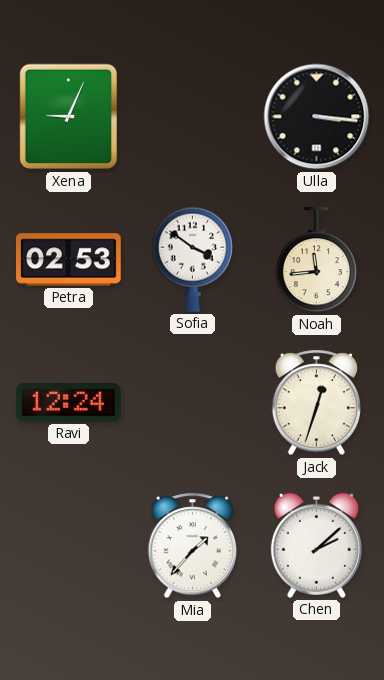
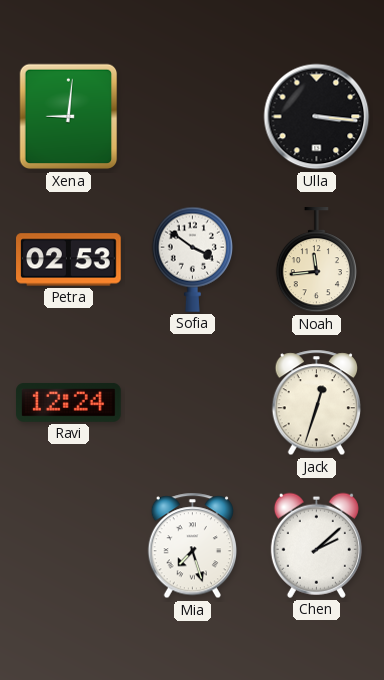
Xena: 9:04 -> 9:01
Mia: 1:37 -> 7:27
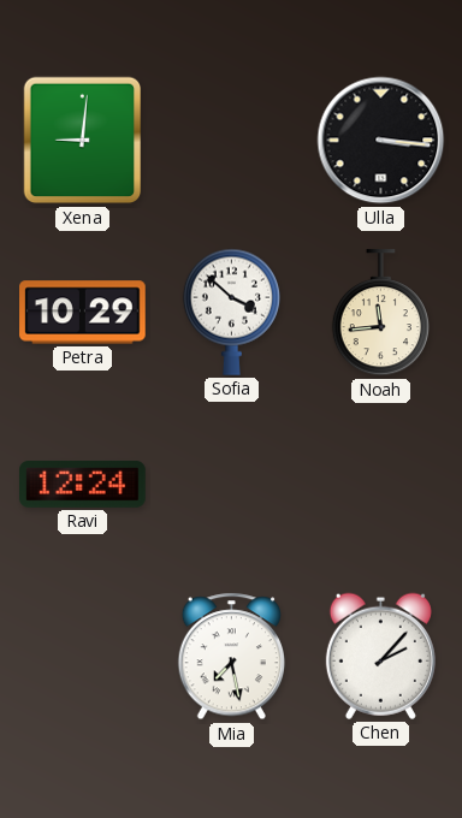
Petra: 02:53 -> 10:29
Sofia: 3:51 -> 3:52
Jack: 12:33 -> none
Mia: 7:27 -> 7:28
Chen: 2:08 -> 2:07
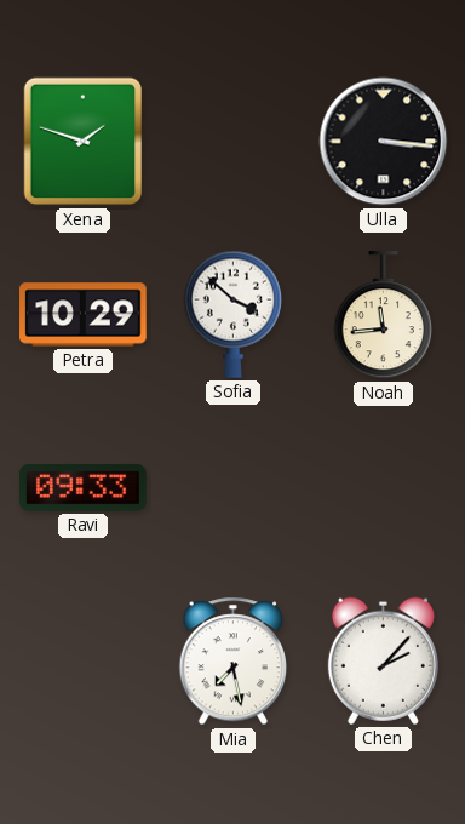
Xena: 9:01 -> 1:48
Ravi: 12:24 -> 09:33
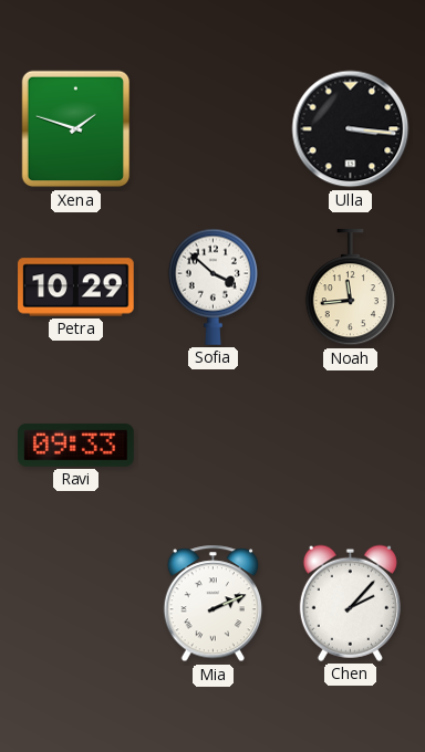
Mia: 7:28 -> 2:11
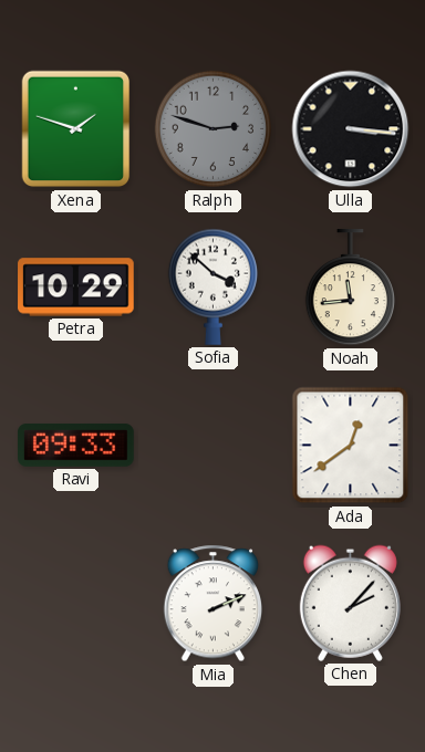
Ralph: none -> 2:48
Ada: none -> 12:39
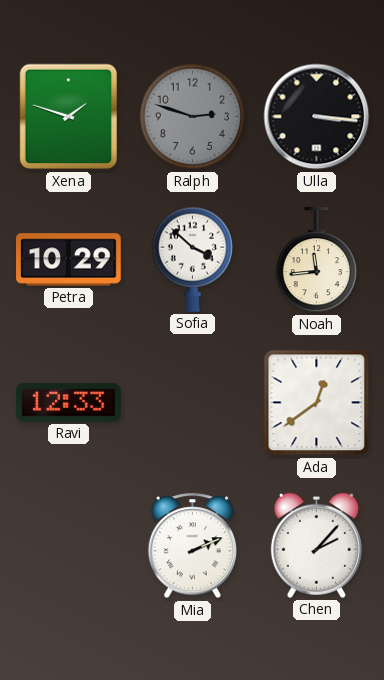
Ravi: 09:33 -> 12:33
